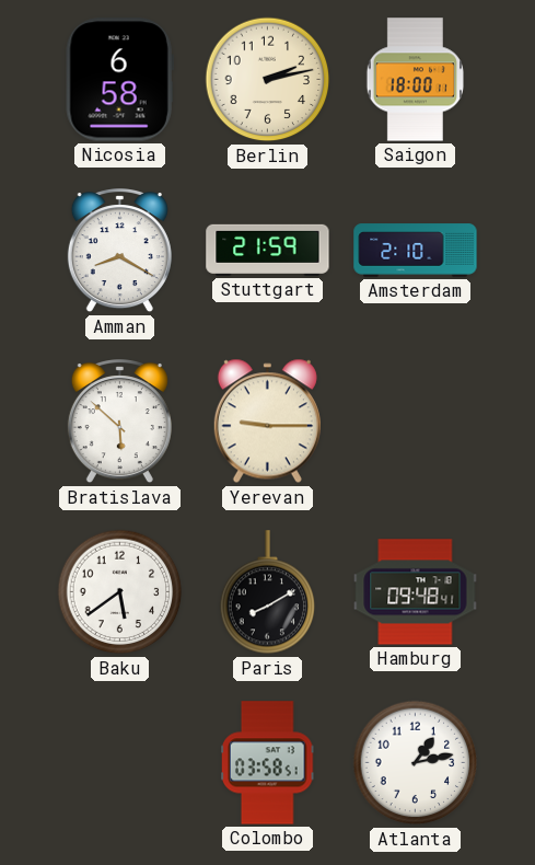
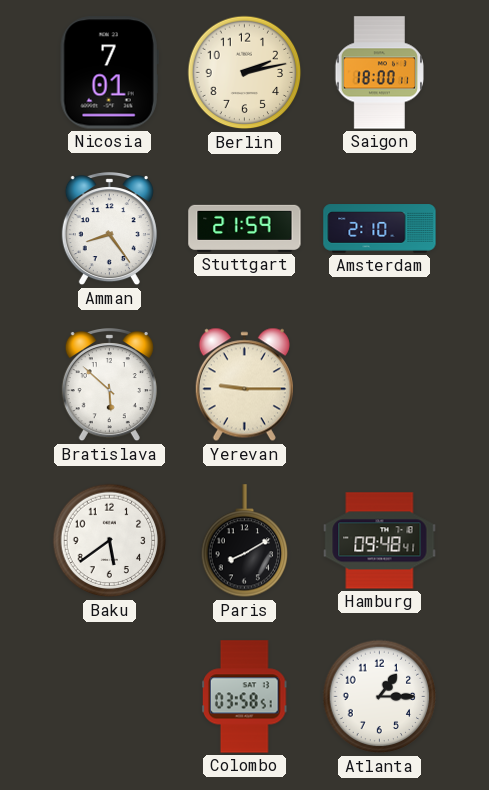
Nicosia: 6:58 -> 7:01
Amman: 8:20 -> 8:24
Atlanta: 1:13 -> 1:15
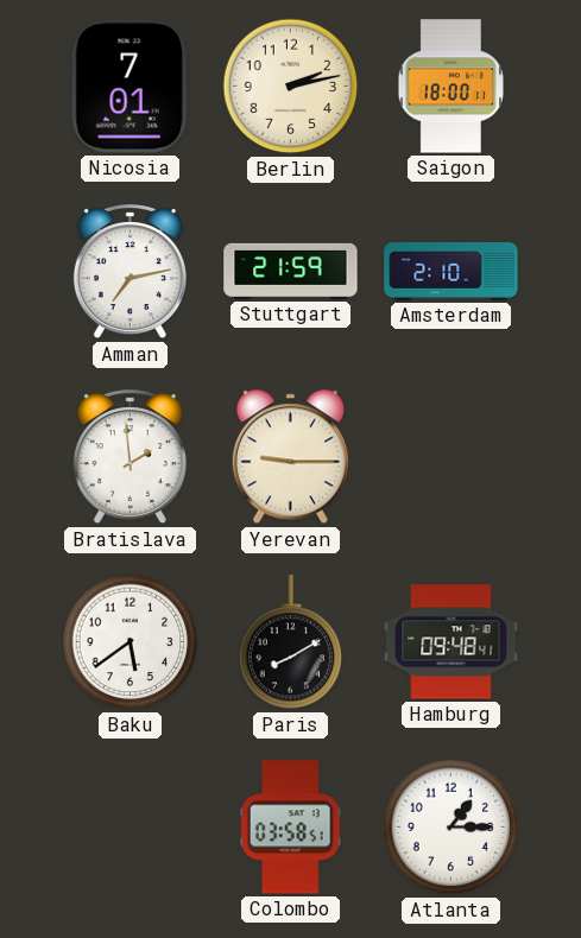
Amman: 8:24 -> 7:13
Bratislava: 5:52 -> 1:59
